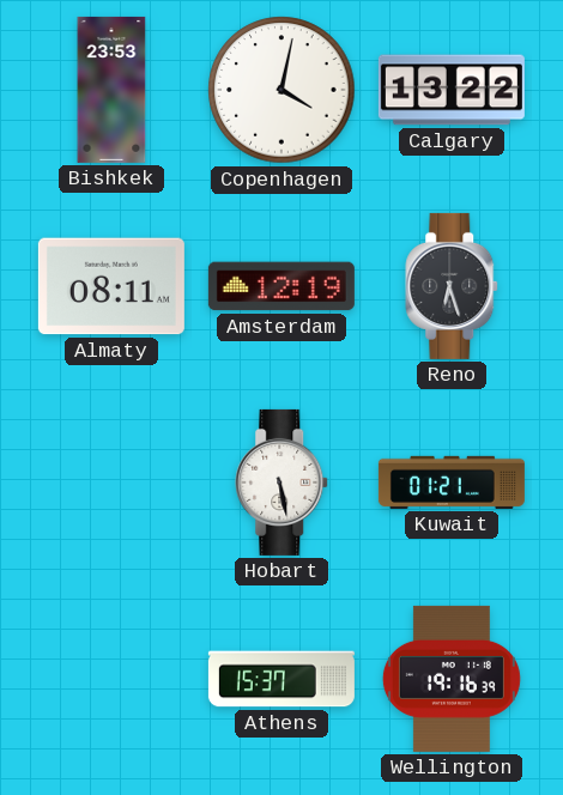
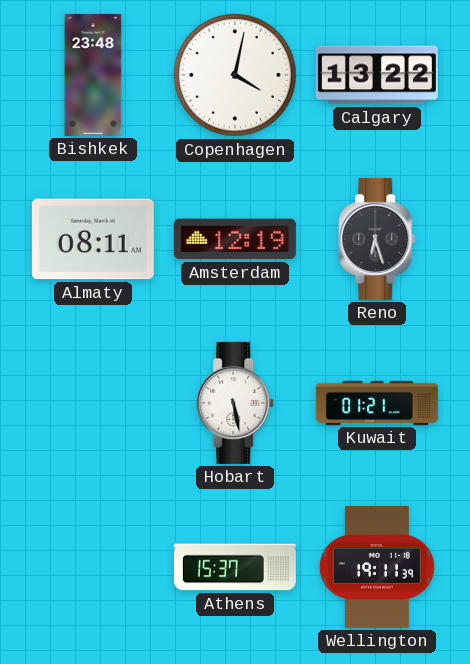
Bishkek: 23:53 -> 23:48
Wellington: 19:16 -> 19:11
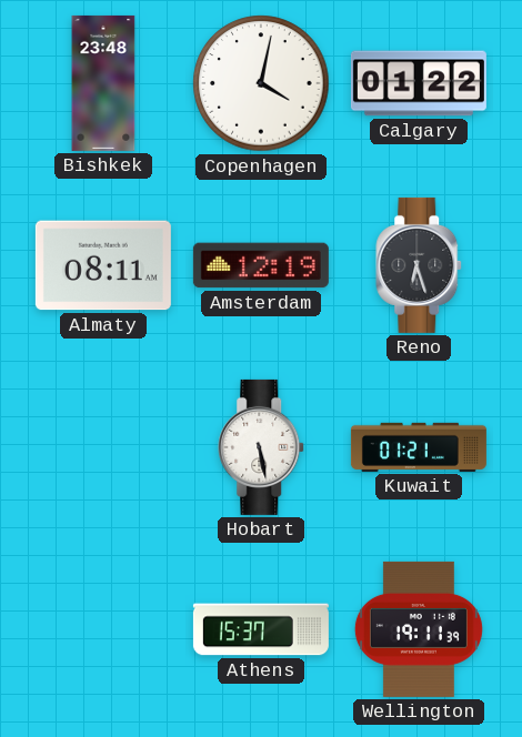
Calgary: 13:22 -> 01:22
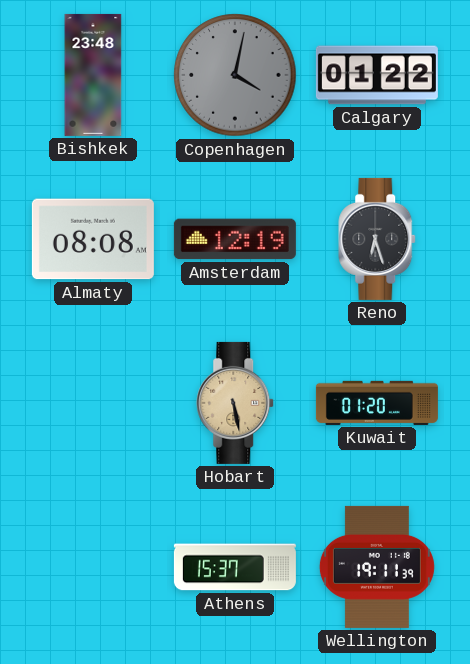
Copenhagen dial: white -> grey
Almaty: 08:11 -> 08:08
Hobart dial: white -> champagne
Kuwait: 01:21 -> 01:20
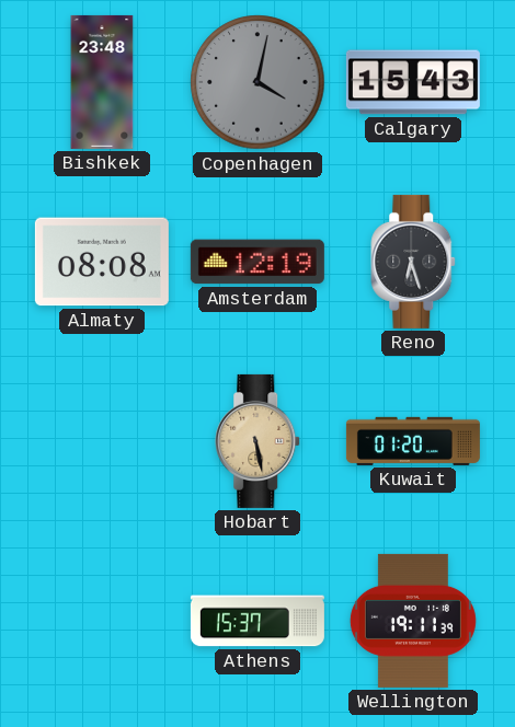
Calgary: 01:22 -> 15:43
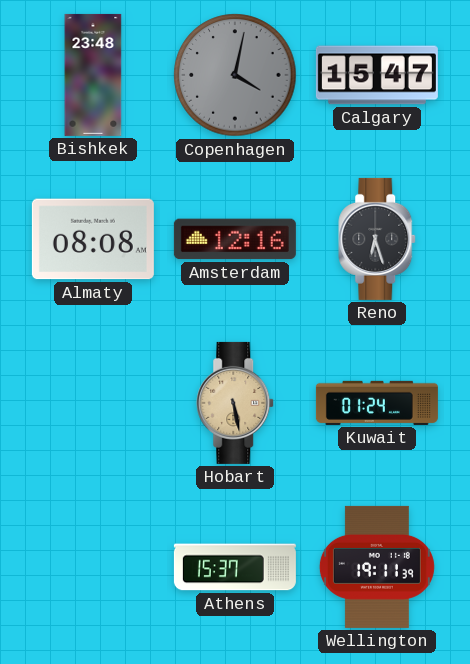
Calgary: 15:43 -> 15:47
Amsterdam: 12:19 -> 12:16
Kuwait: 01:20 -> 01:24
